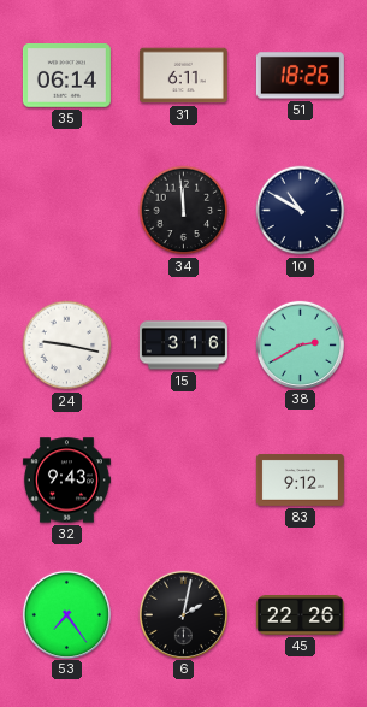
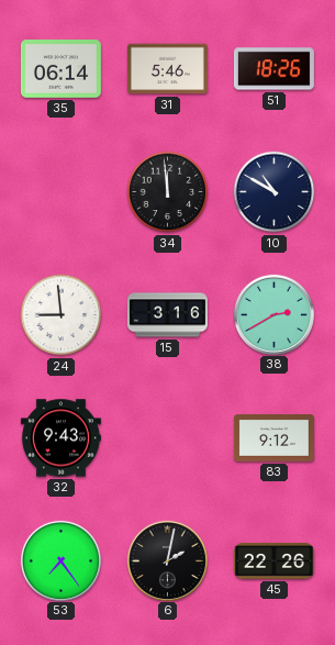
31: 6:11 -> 5:46
24: 9:17 -> 8:59
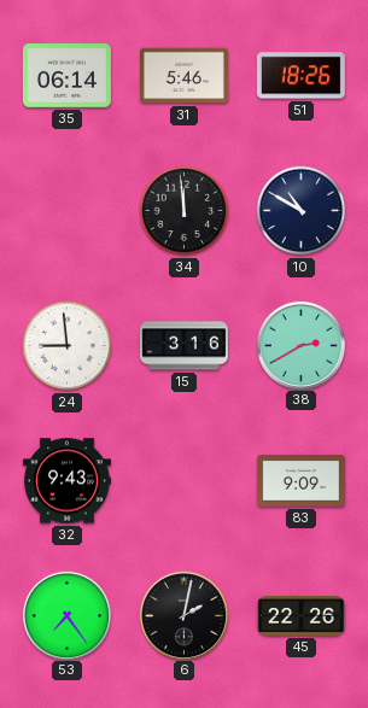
83: 9:12 -> 9:09
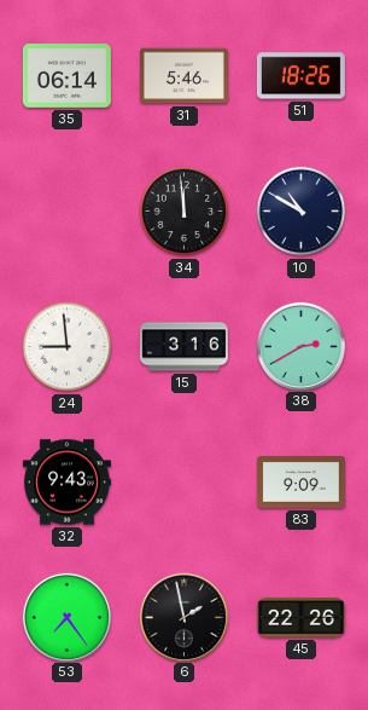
6: 2:02 -> 1:58
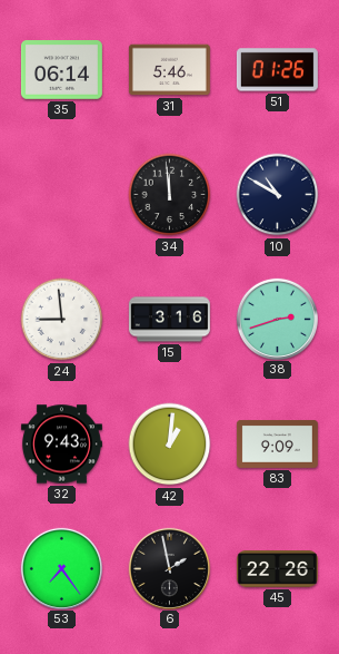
51: 18:26 -> 01:26
38: 2:40 -> 2:42
42: none -> 1:01
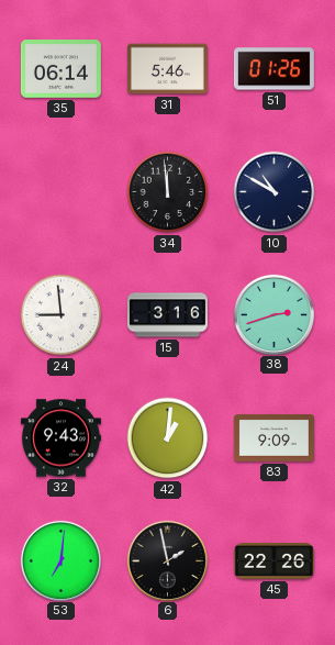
53: 7:24 -> 7:01
